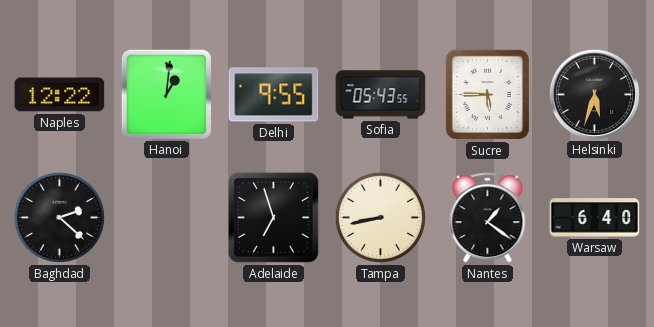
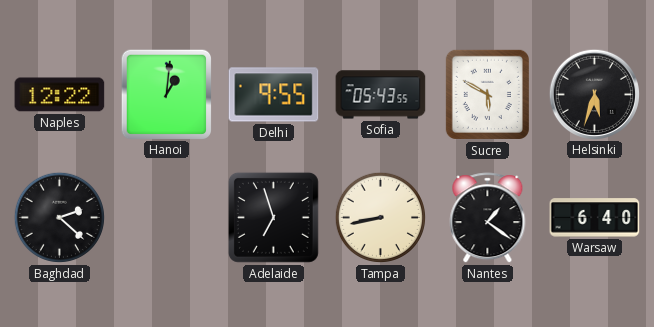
Sucre: 5:45 -> 5:50
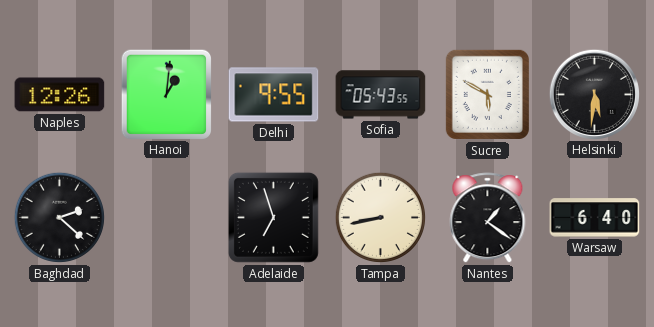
Naples: 12:22 -> 12:26
Helsinki: 5:33 -> 5:31
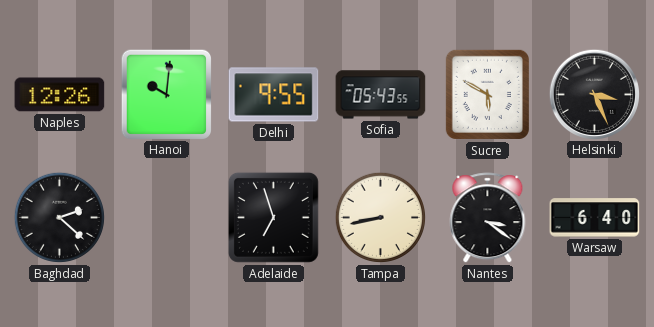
Hanoi: 1:01 -> 10:01
Helsinki: 5:31 -> 3:26
Nantes: 1:21 -> 3:21
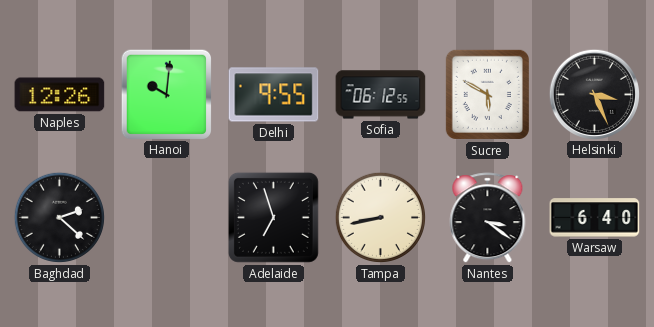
Sofia: 05:43 -> 06:12
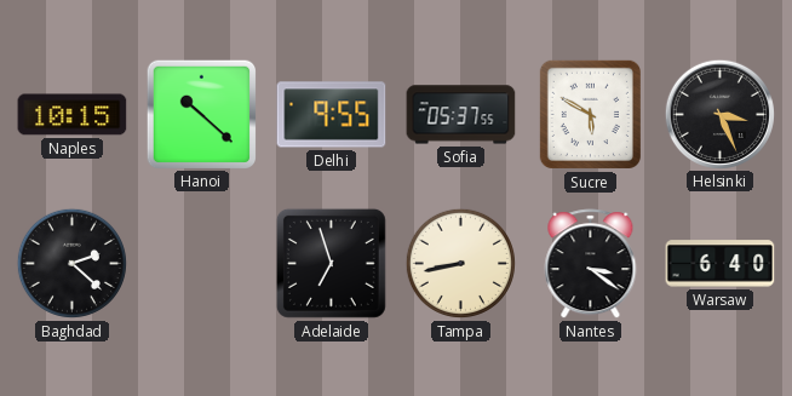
Naples: 12:26 -> 10:15
Hanoi: 10:01 -> 10:22
Sofia: 06:12 -> 05:37
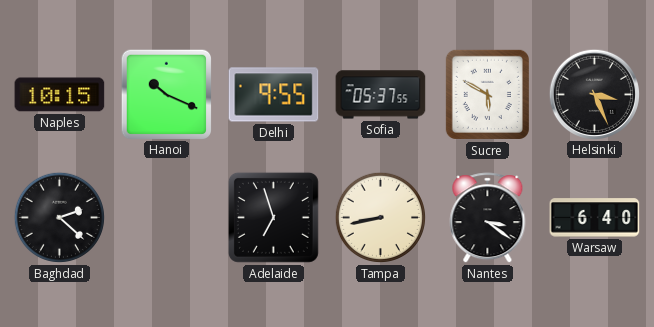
Hanoi: 10:22 -> 10:19
